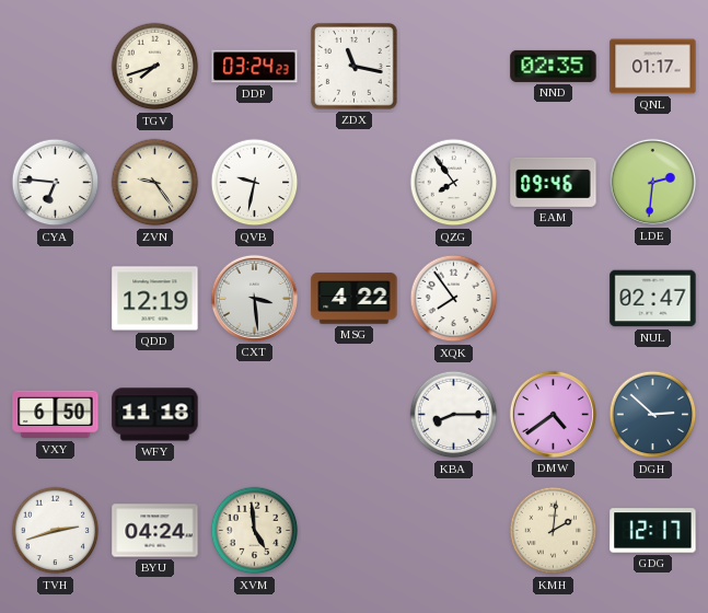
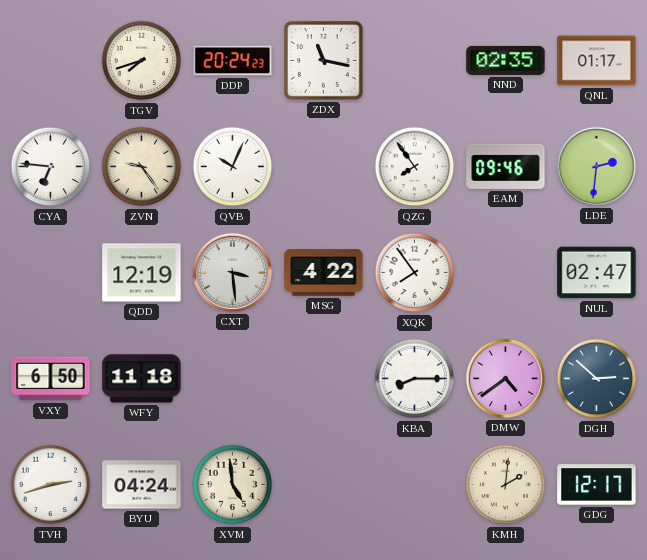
DDP: 03:24 -> 20:24
QVB: 9:32 -> 10:04
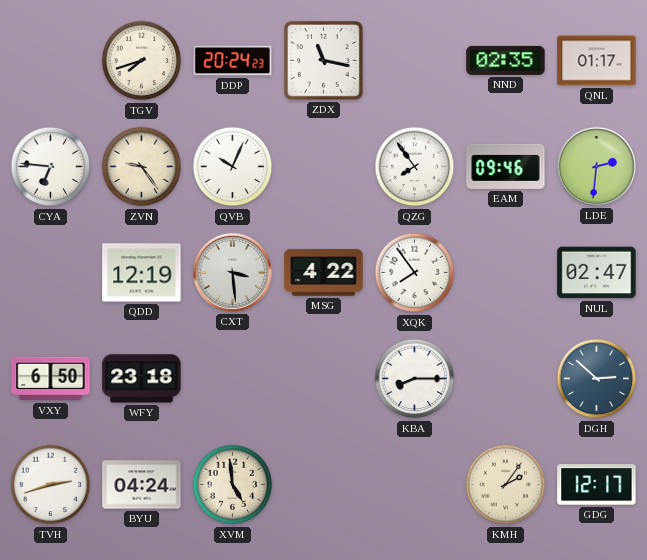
WFY: 11:18 -> 23:18
DMW: 4:39 -> none
KMH: 2:01 -> 2:06
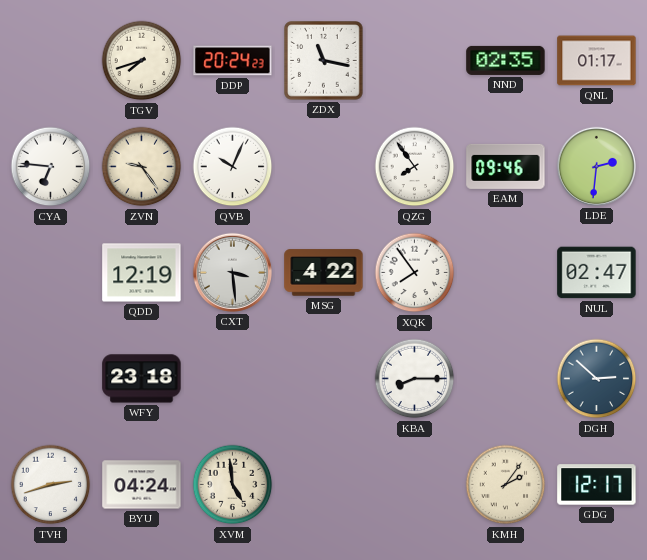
VXY: 6:50 -> none
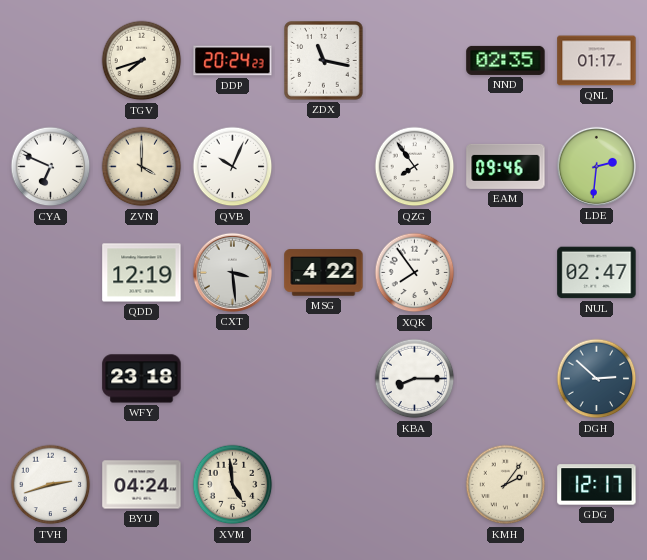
CYA: 6:46 -> 6:49
ZVN: 9:24 -> 4:00
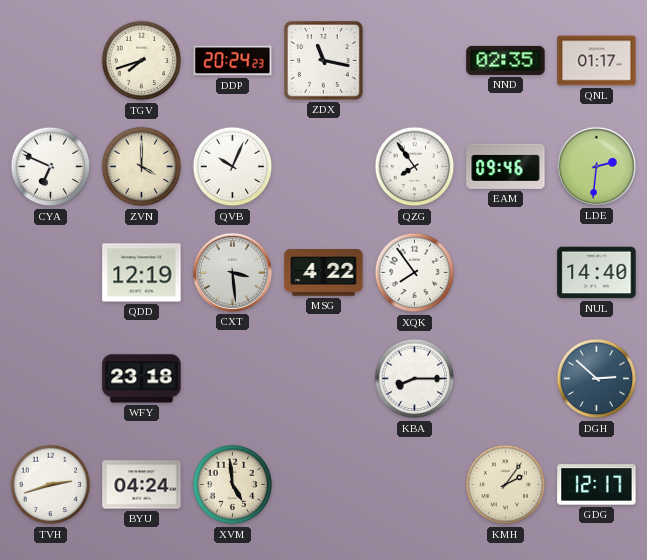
NUL: 02:47 -> 14:40
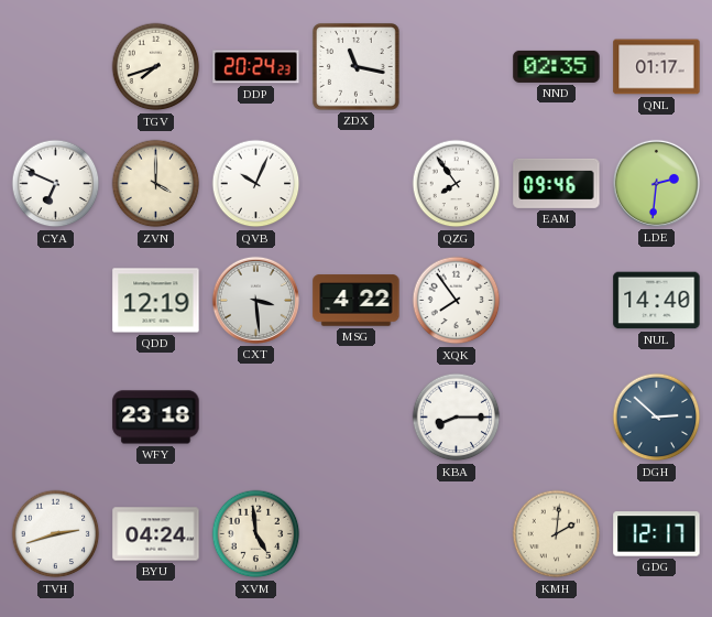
KMH: 2:06 -> 2:01
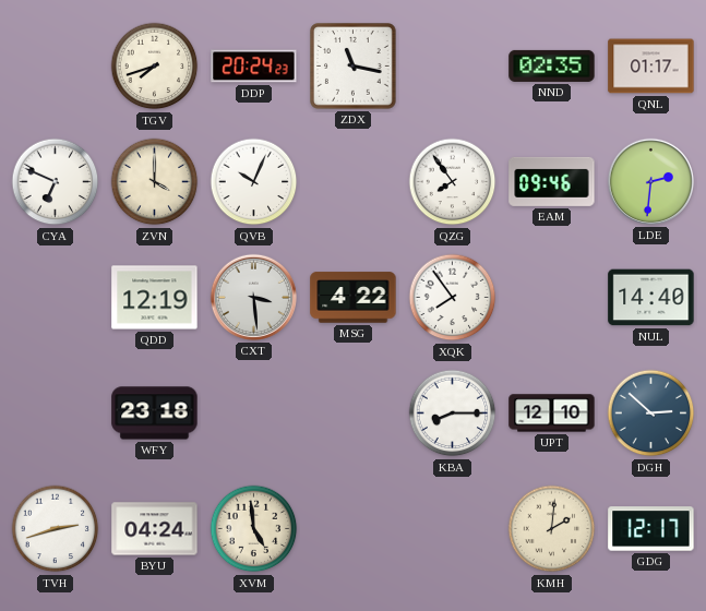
UPT: none -> 12:10
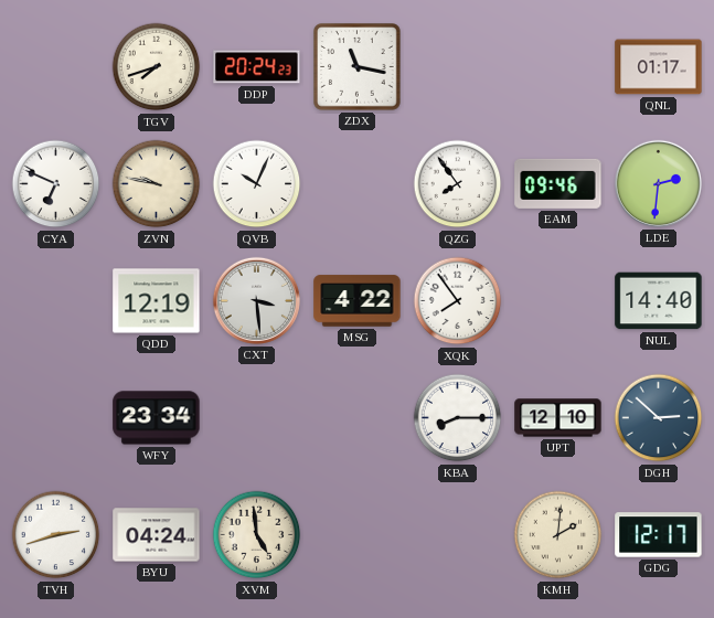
NND: 02:35 -> none
ZVN: 4:00 -> 9:47
WFY: 23:18 -> 23:34
